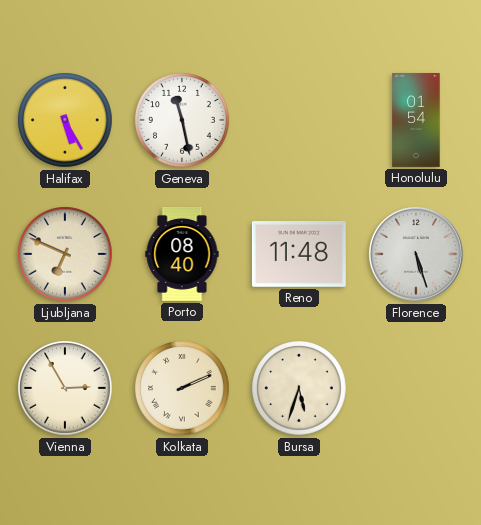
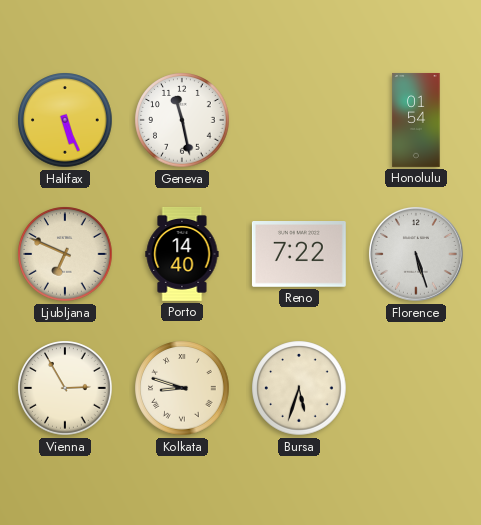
Halifax: 5:25 -> 5:26
Porto: 08:40 -> 14:40
Reno: 11:48 -> 7:22
Kolkata: 2:11 -> 8:48
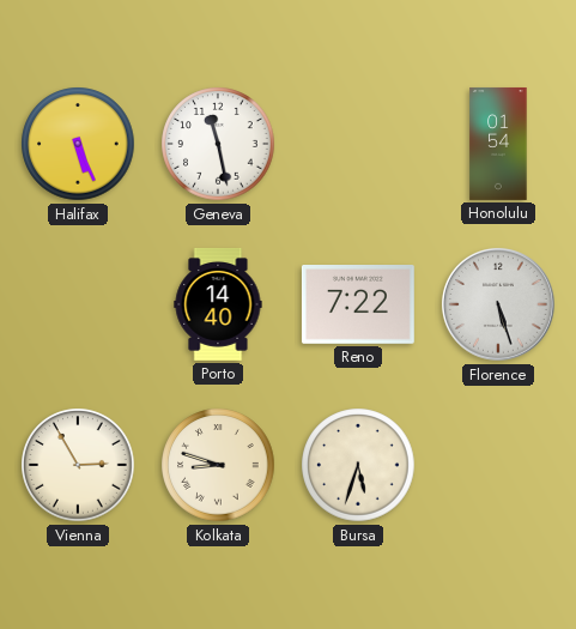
Ljubljana: 6:49 -> none
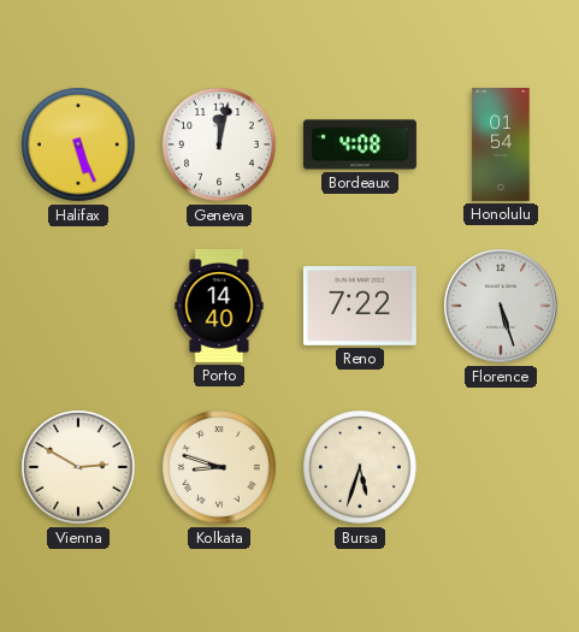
Geneva: 11:28 -> 12:02
Bordeaux: none -> 4:08
Vienna: 2:55 -> 2:50
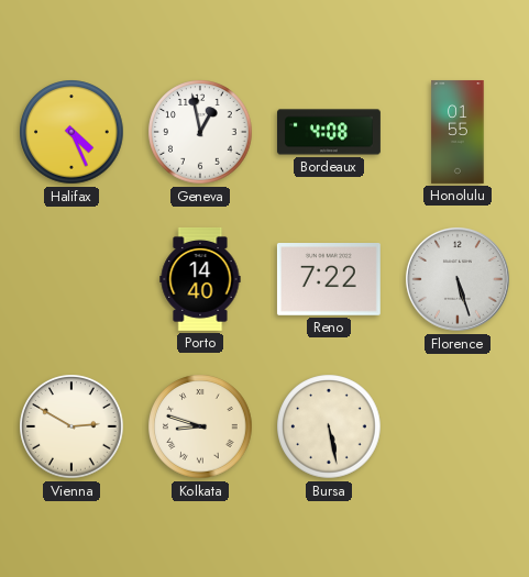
Halifax: 5:26 -> 4:26
Geneva: 12:02 -> 12:58
Honolulu: 01:54 -> 01:55
Bursa: 5:33 -> 5:28
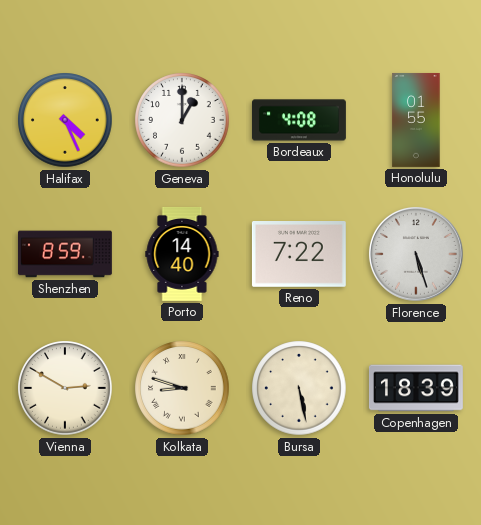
Geneva: 12:58 -> 1:00
Shenzhen: none -> 8:59
Copenhagen: none -> 18:39
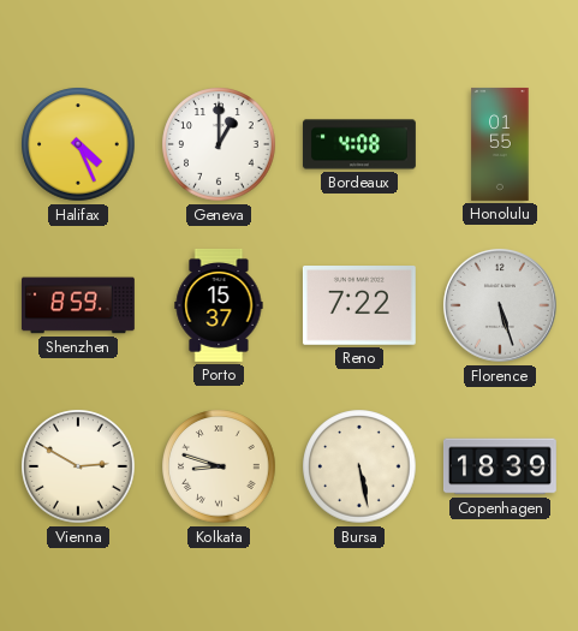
Porto: 14:40 -> 15:37
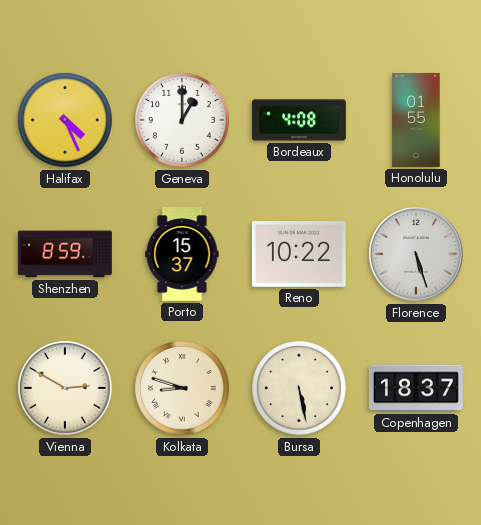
Reno: 7:22 -> 10:22
Copenhagen: 18:39 -> 18:37
